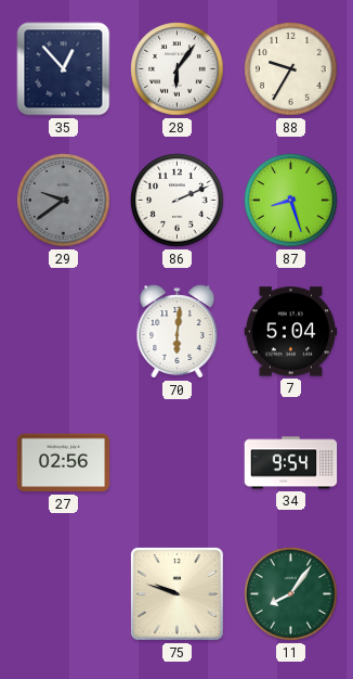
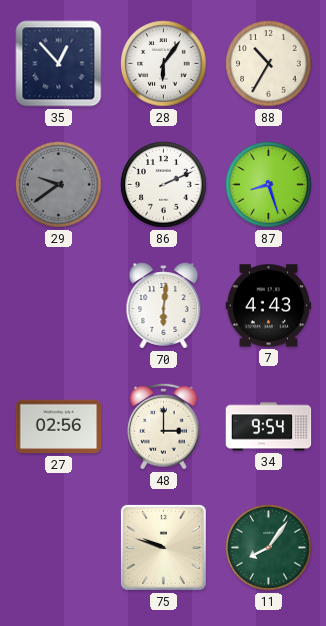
88: 9:35 -> 10:35
7: 5:04 -> 4:43
48: none -> 3:00
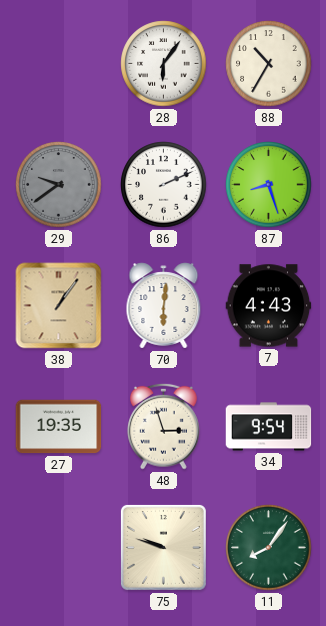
35: 12:53 -> none
38: none -> 1:06
27: 02:56 -> 19:35
48: 3:00 -> 2:57
